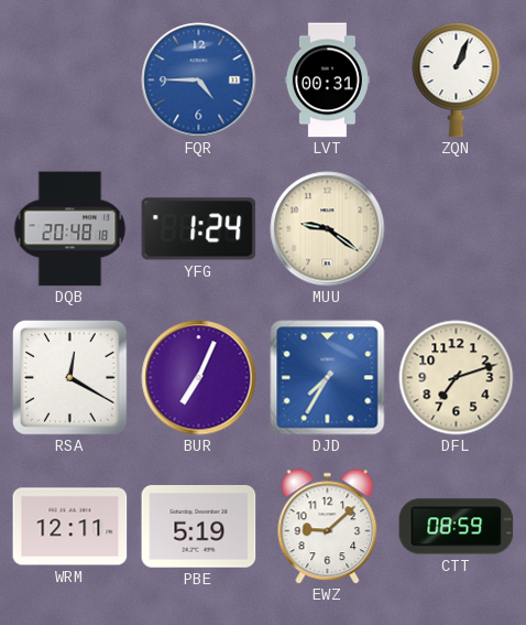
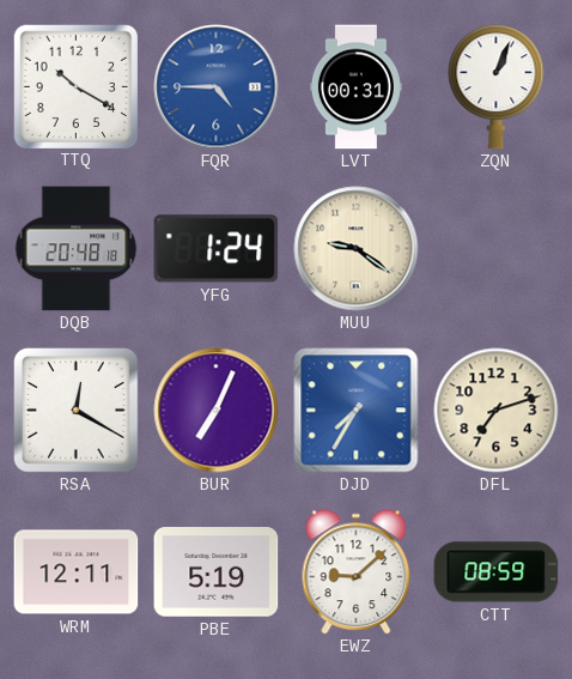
TTQ: none -> 10:20
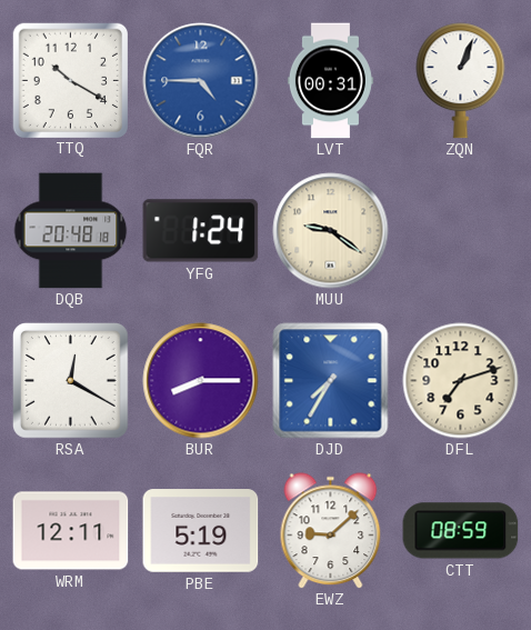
BUR: 7:04 -> 8:15
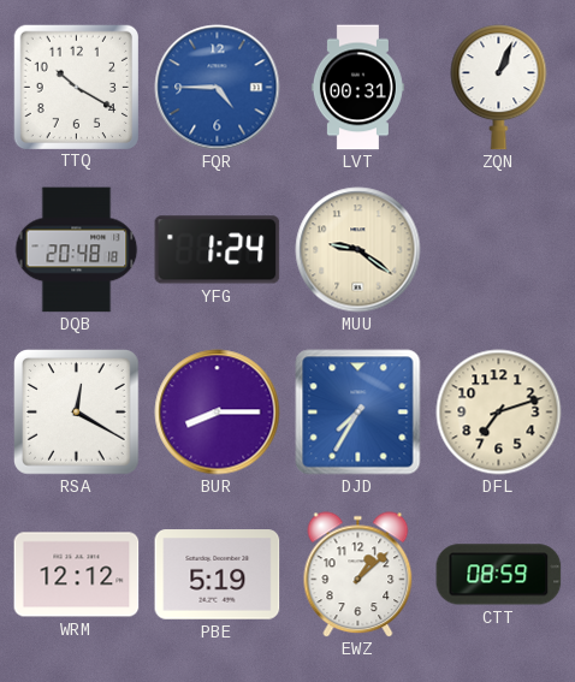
WRM: 12:11 -> 12:12
EWZ: 9:08 -> 1:08
